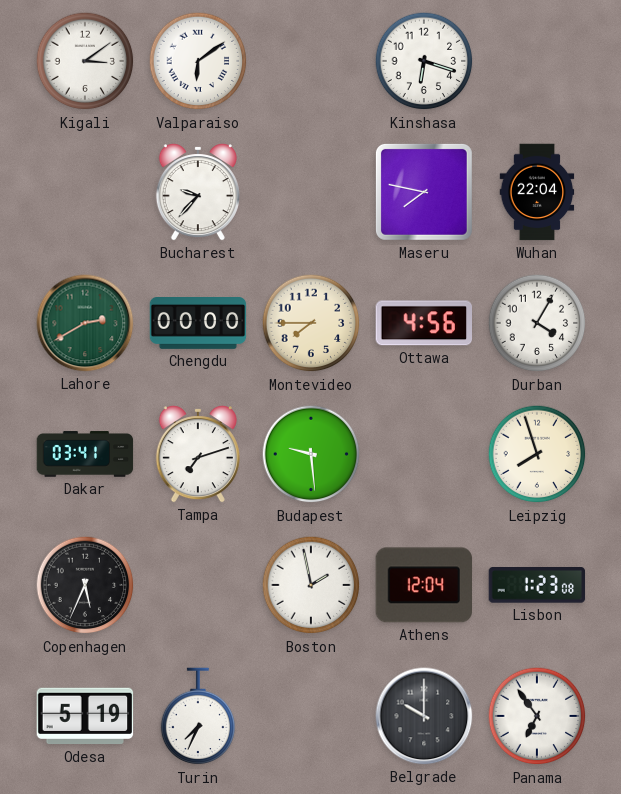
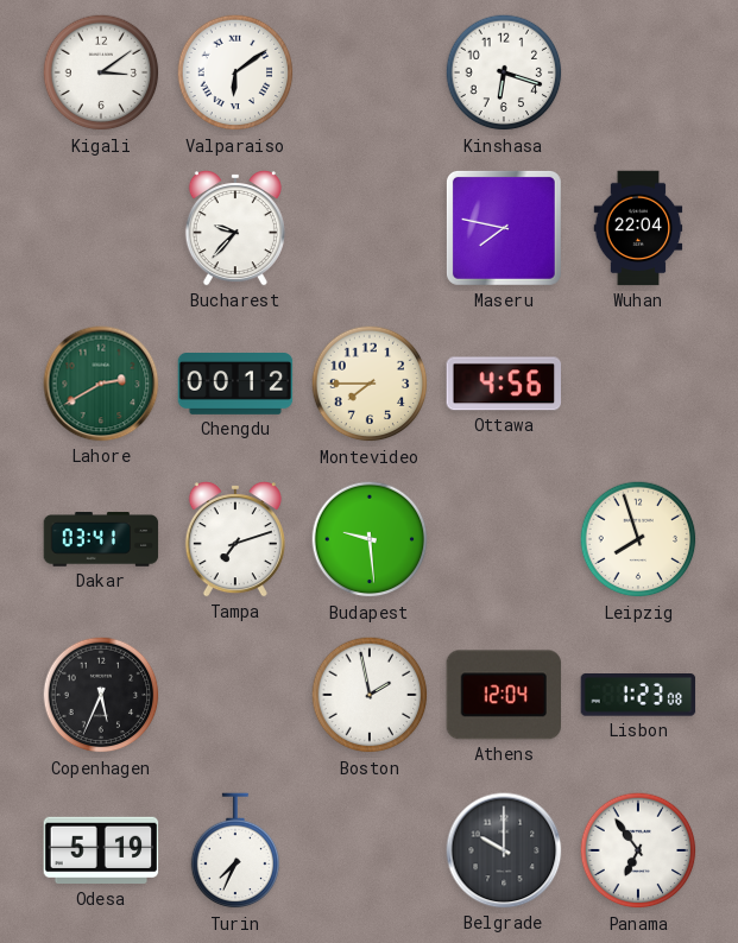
Chengdu: 00:00 -> 00:12
Durban: 4:05 -> none
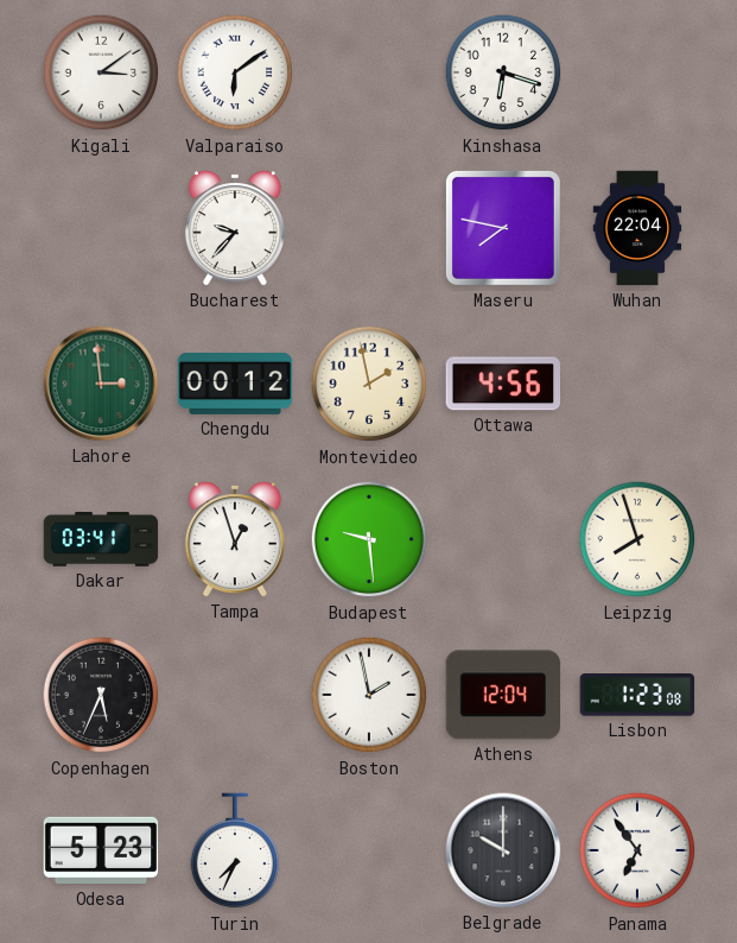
Lahore: 2:40 -> 2:59
Montevideo: 7:45 -> 1:58
Tampa: 7:12 -> 12:57
Odesa: 5:19 -> 5:23
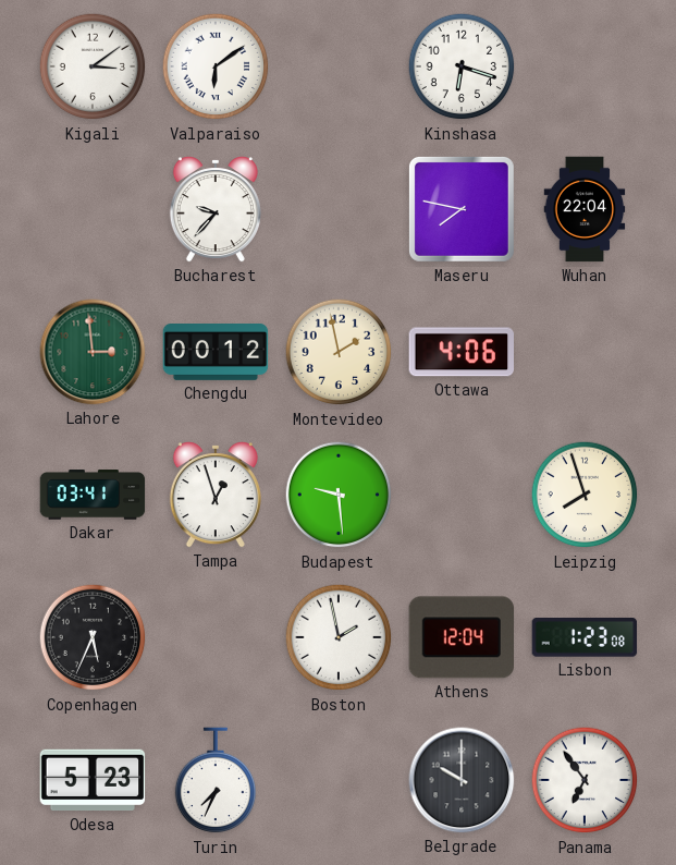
Ottawa: 4:56 -> 4:06
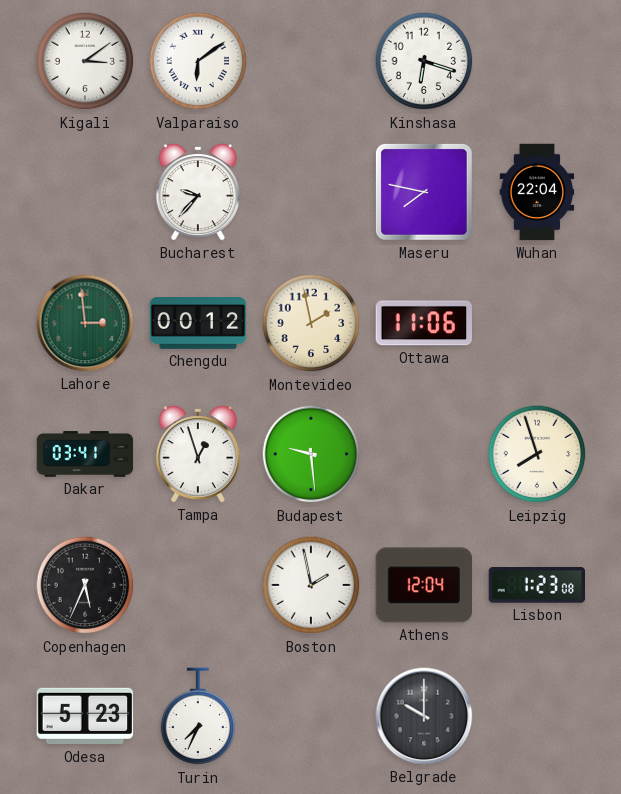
Ottawa: 4:06 -> 11:06
Panama: 6:54 -> none
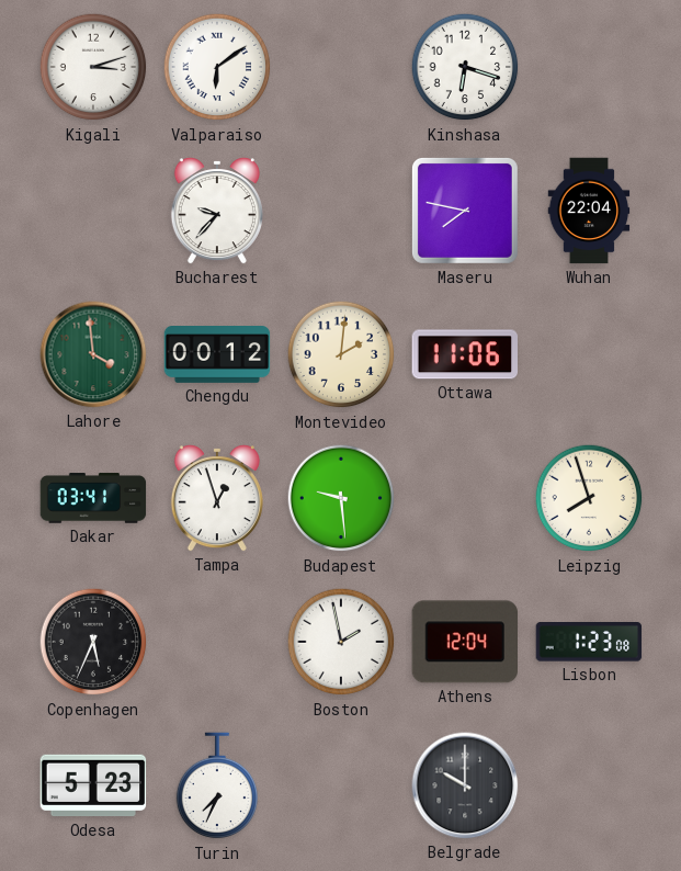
Kigali: 3:09 -> 3:12
Lahore: 2:59 -> 3:59
Montevideo: 1:58 -> 2:01
